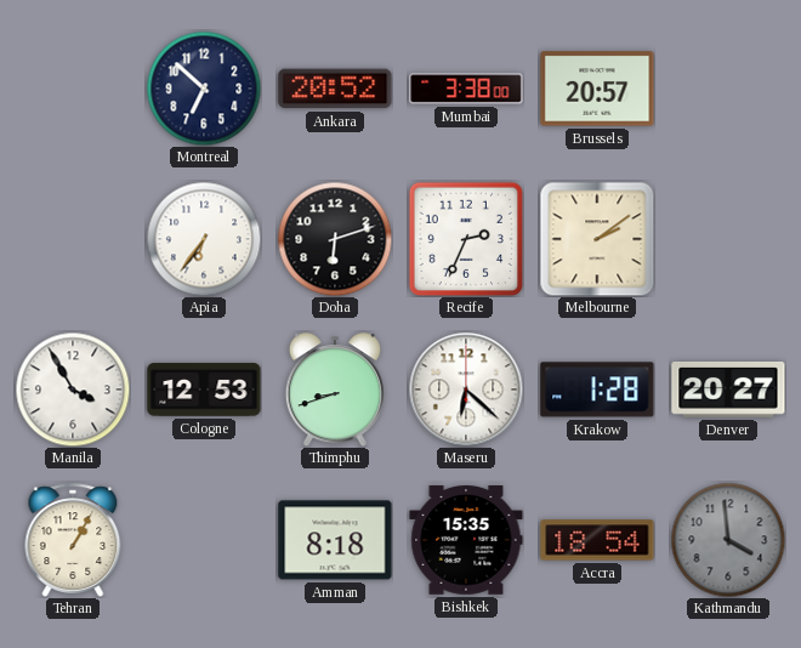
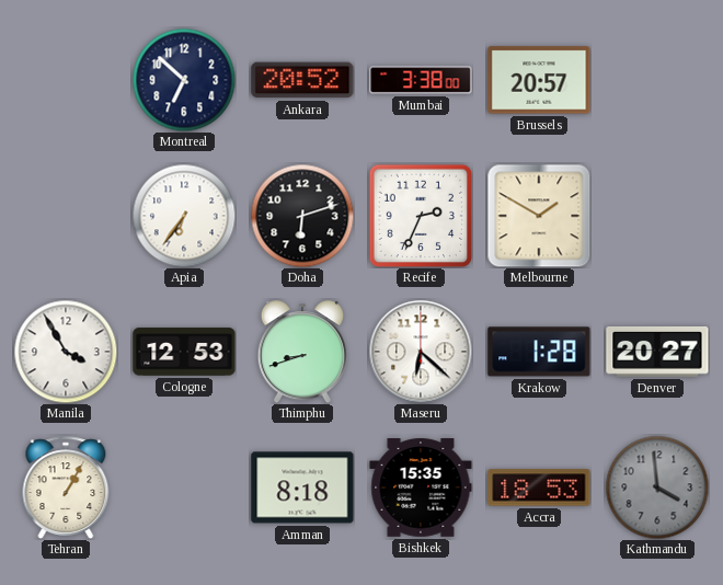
Melbourne: 2:09 -> 1:50
Accra: 18:54 -> 18:53
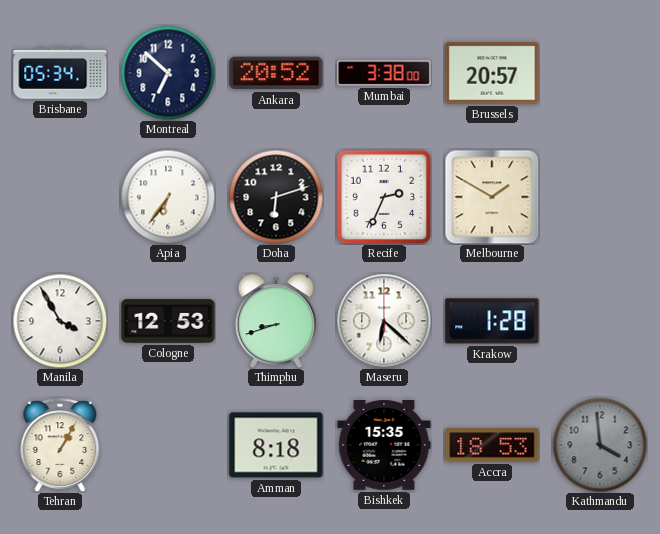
Brisbane: none -> 05:34
Denver: 20:27 -> none
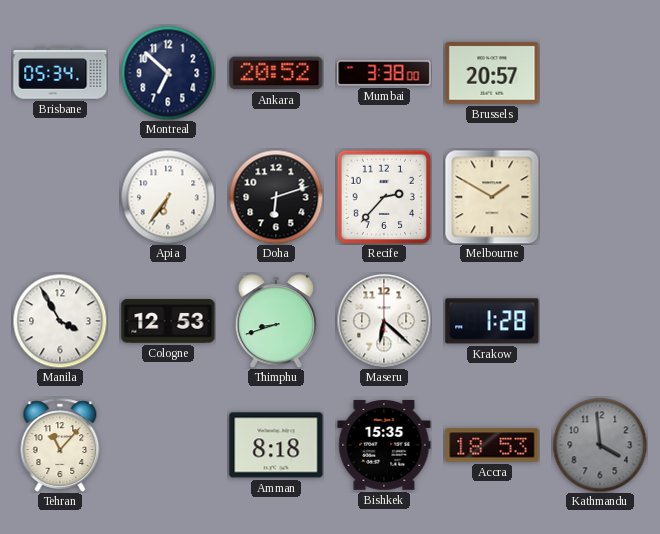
Recife: 2:34 -> 2:37
Tehran: 1:05 -> 11:07
